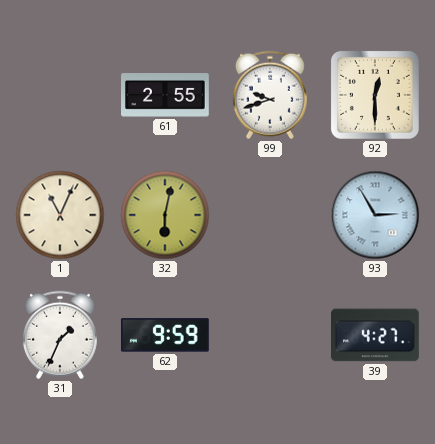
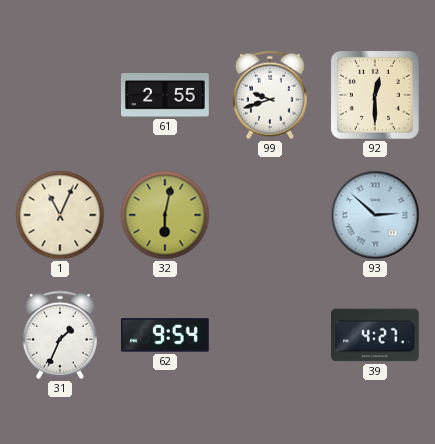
93: 2:55 -> 2:52
62: 9:59 -> 9:54
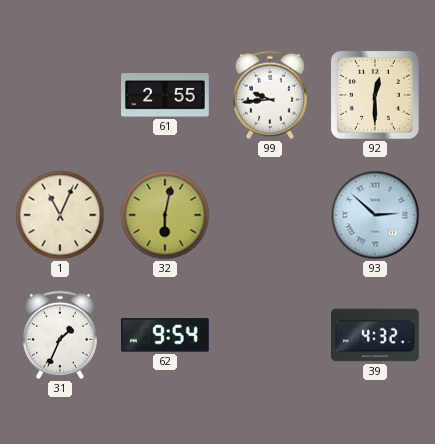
99: 9:42 -> 9:44
39: 4:27 -> 4:32
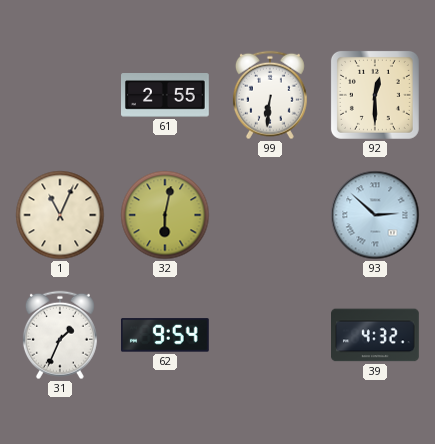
99: 9:44 -> 6:31
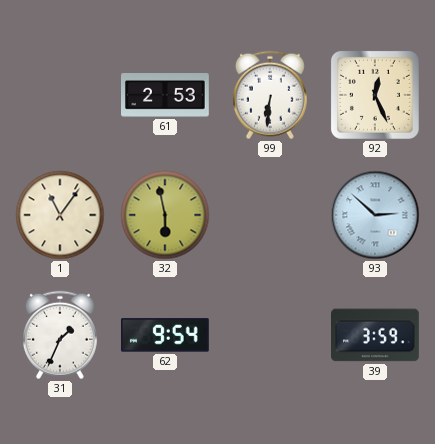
61: 2:55 -> 2:53
92: 12:30 -> 12:26
1: 11:04 -> 11:06
32: 6:02 -> 5:58
39: 4:32 -> 3:59
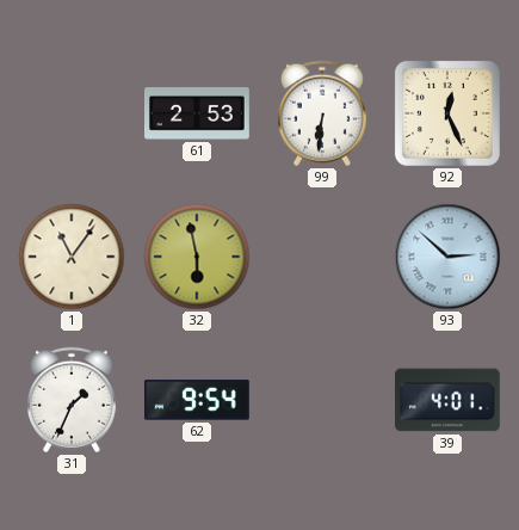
39: 3:59 -> 4:01
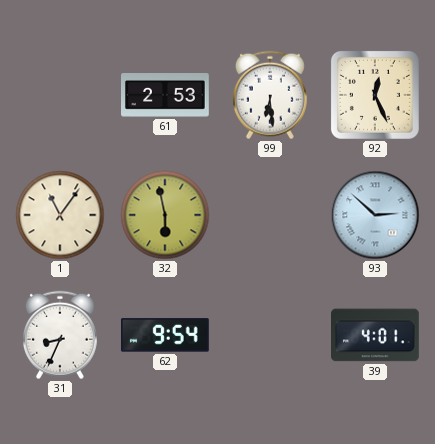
99: 6:31 -> 6:29
31: 1:34 -> 8:34
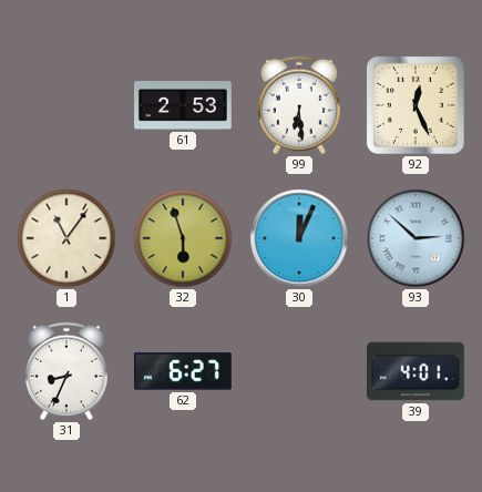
32: 5:58 -> 5:57
30: none -> 12:04
62: 9:54 -> 6:27
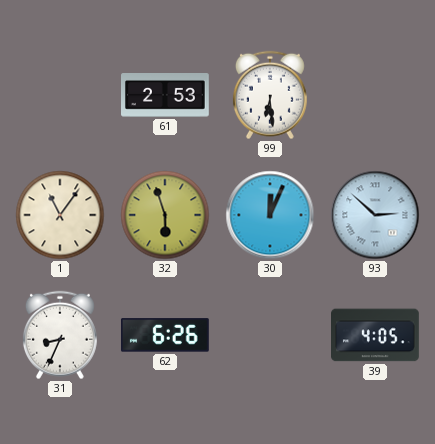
92: 12:26 -> none
62: 6:27 -> 6:26
39: 4:01 -> 4:05
